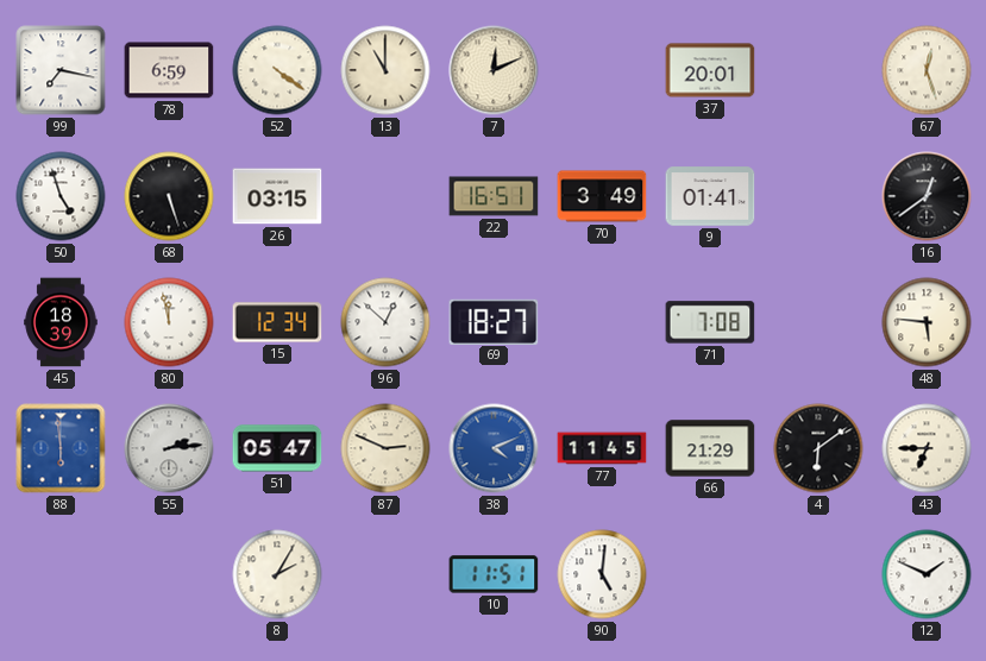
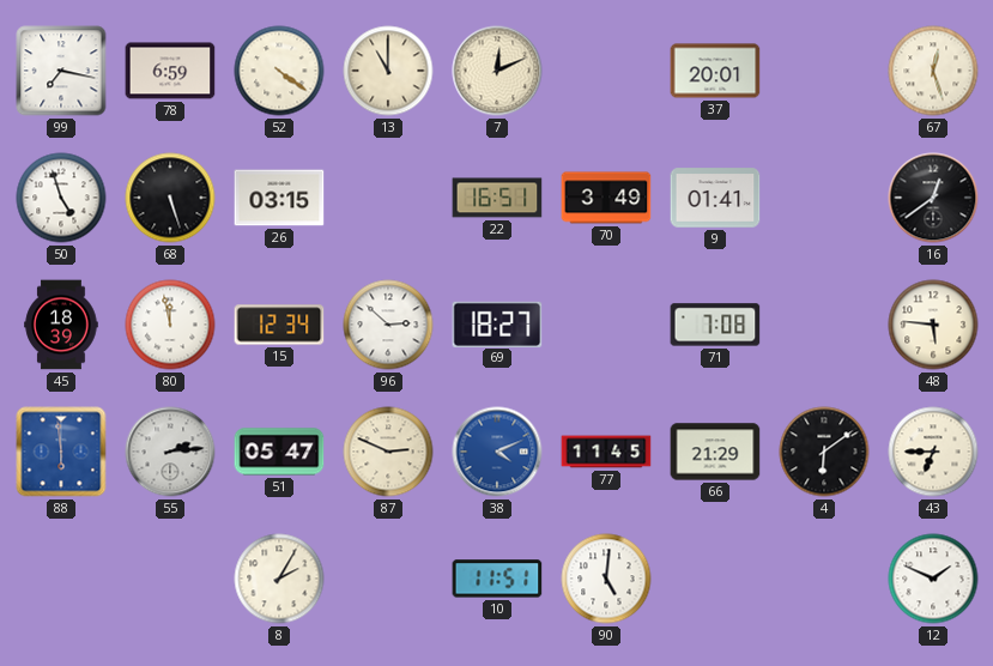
96: 12:52 -> 2:52
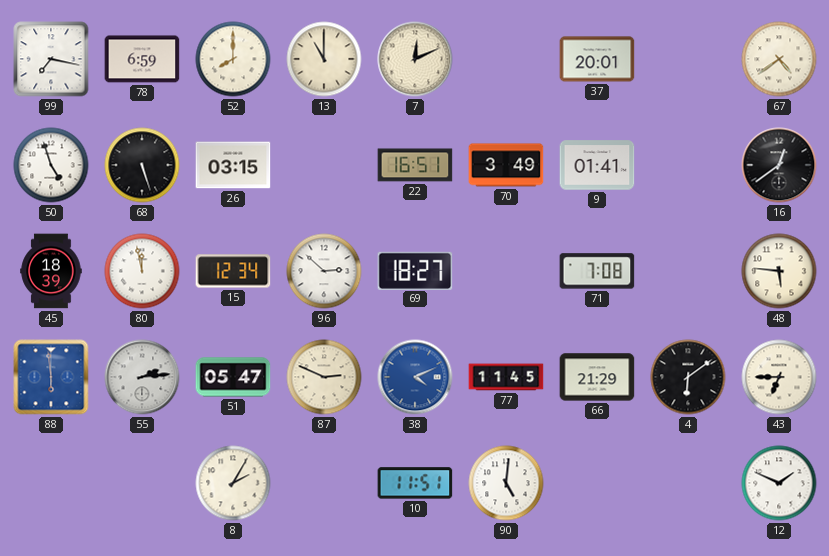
52: 4:21 -> 8:00
67: 12:27 -> 4:39
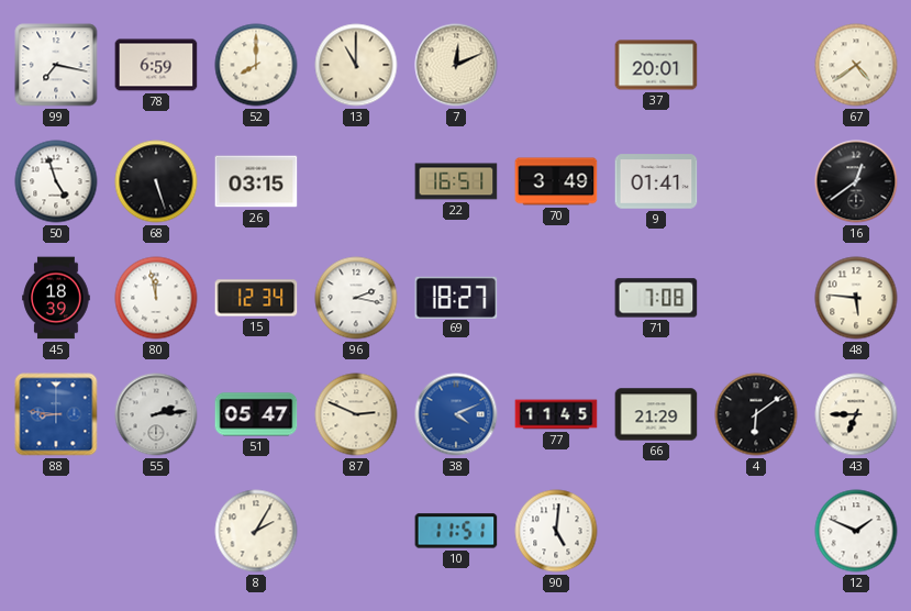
96: 2:52 -> 2:17
88: 5:59 -> 8:46
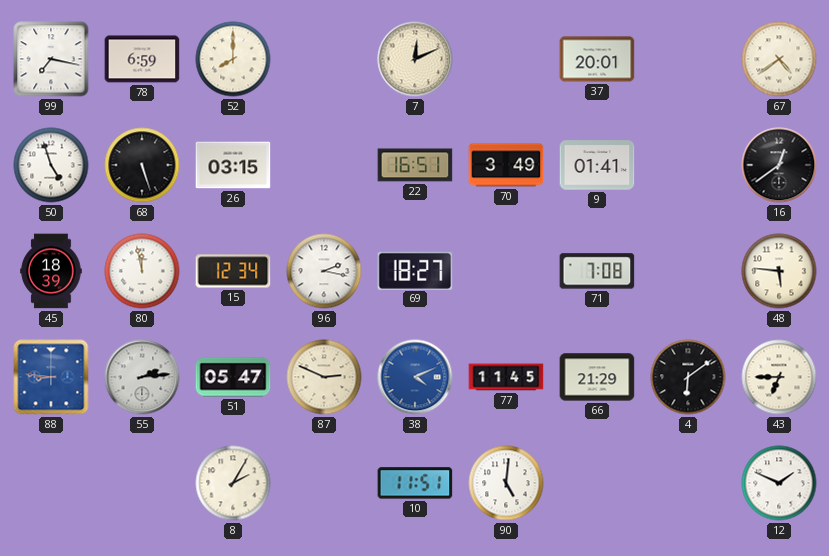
13: 11:00 -> none
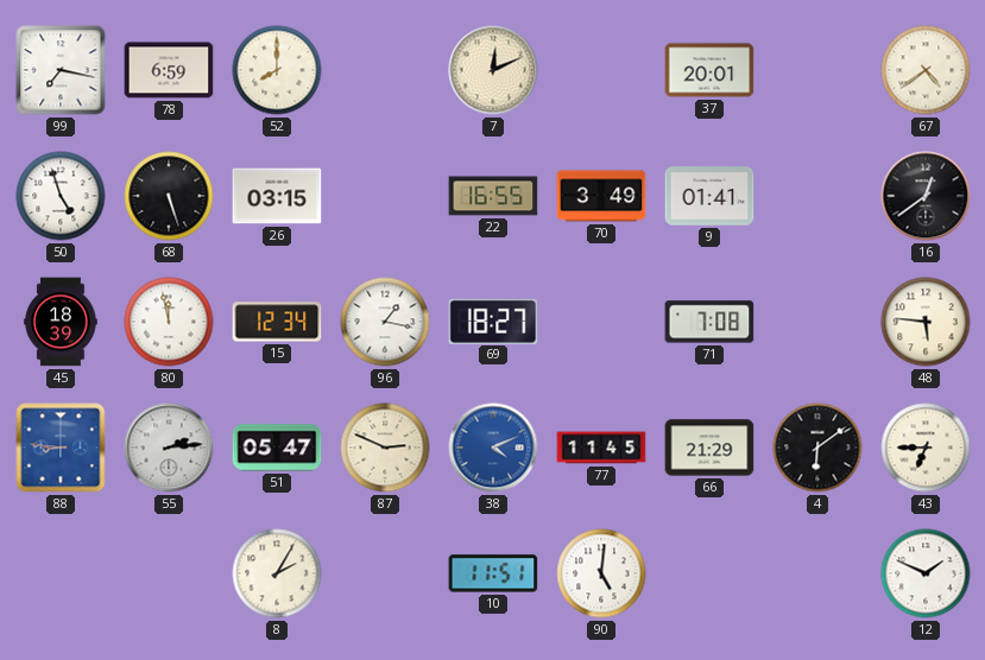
22: 16:51 -> 16:55
96: 2:17 -> 1:17
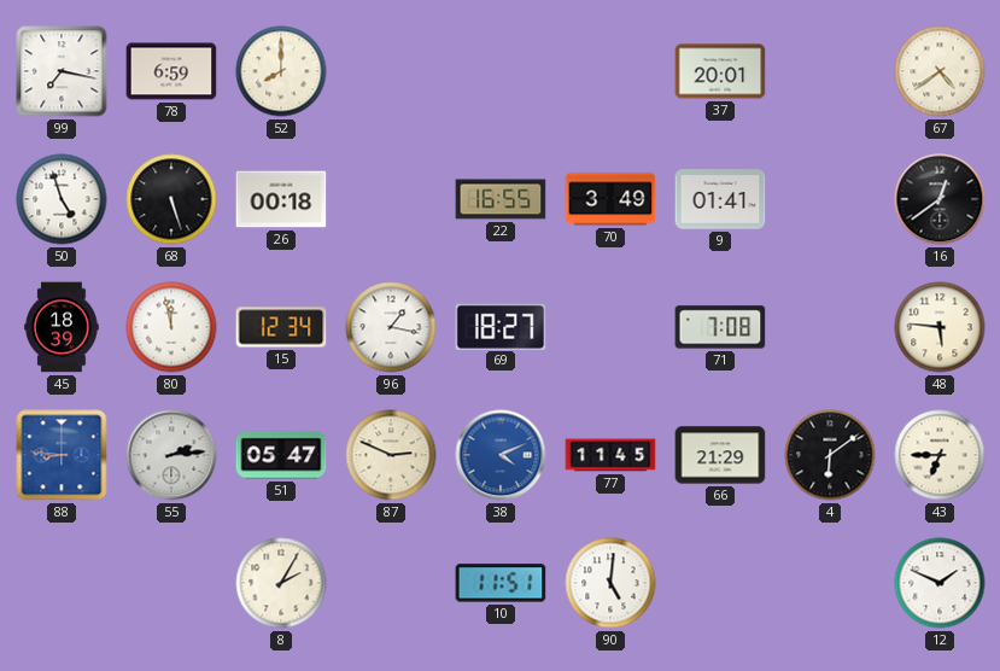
7: 12:11 -> none
26: 03:15 -> 00:18
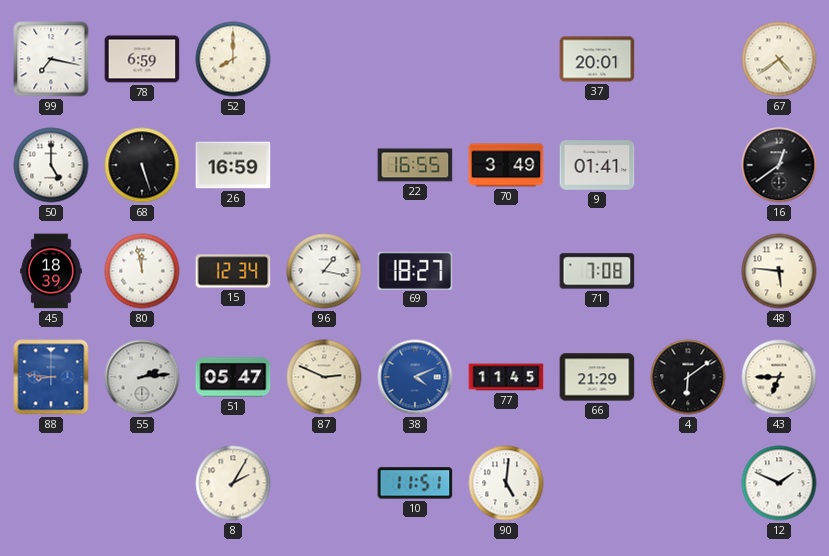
50: 4:57 -> 5:00
26: 00:18 -> 16:59
